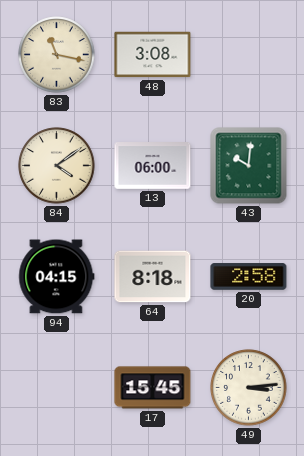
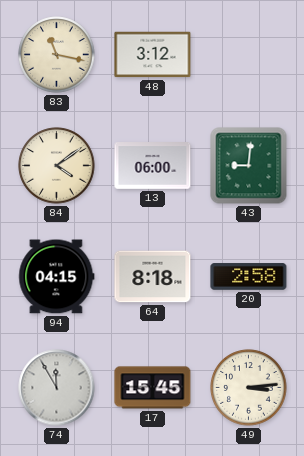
48: 3:08 -> 3:12
43: 10:01 -> 9:01
74: none -> 11:55
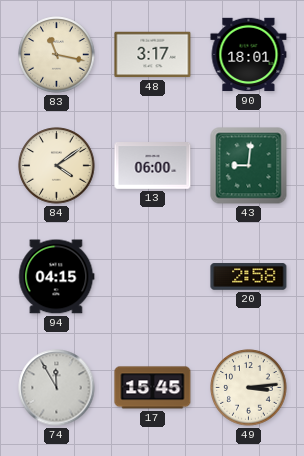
48: 3:12 -> 3:17
90: none -> 18:01
64: 8:18 -> none
